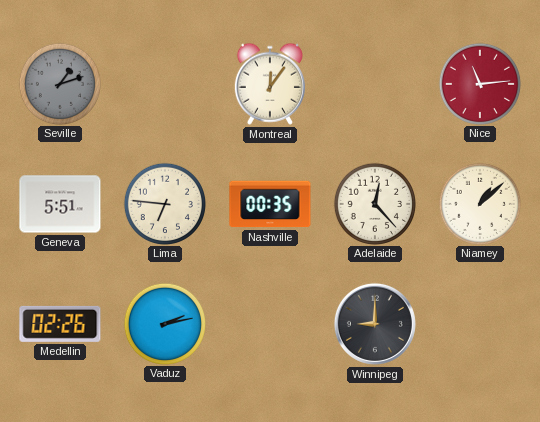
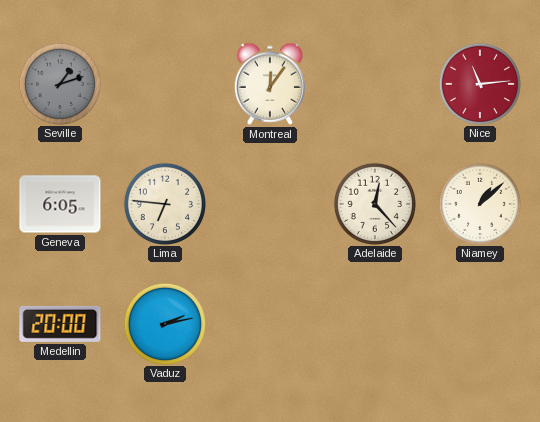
Geneva: 5:51 -> 6:05
Nashville: 00:35 -> none
Medellin: 02:26 -> 20:00
Winnipeg: 9:00 -> none
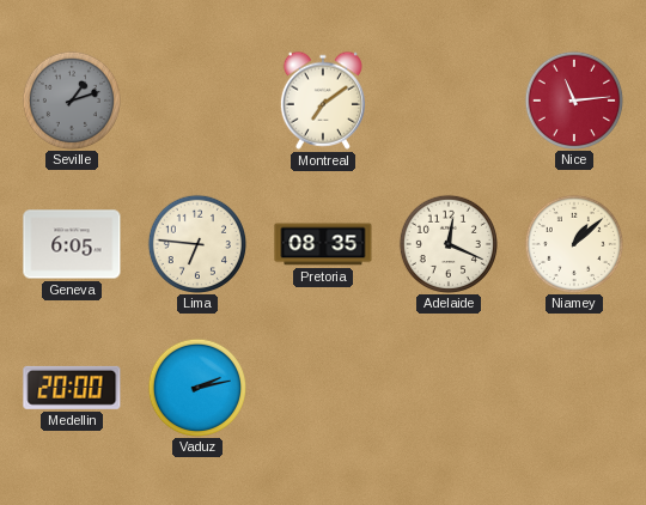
Montreal: 12:06 -> 7:09
Pretoria: none -> 08:35
Adelaide: 12:23 -> 12:19
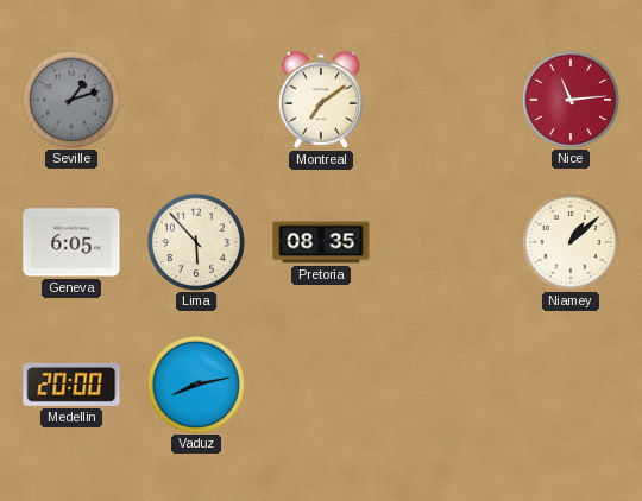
Lima: 6:46 -> 5:53
Adelaide: 12:19 -> none
Vaduz: 2:13 -> 8:13
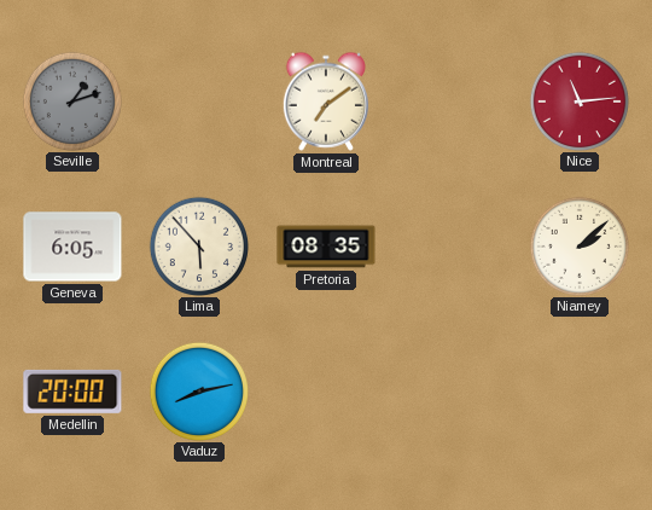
Niamey: 1:08 -> 2:08
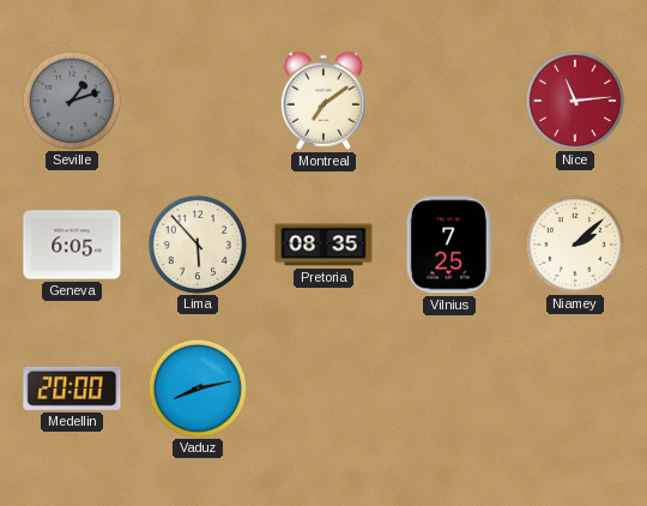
Vilnius: none -> 7:25
